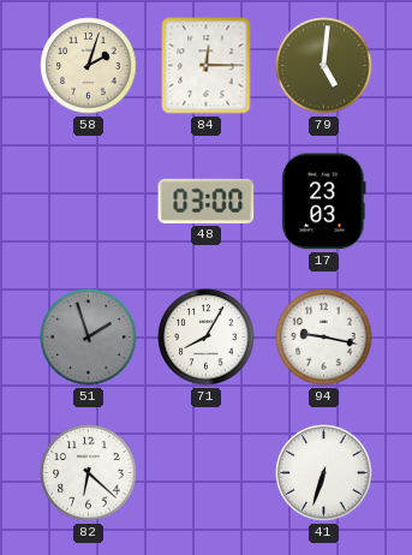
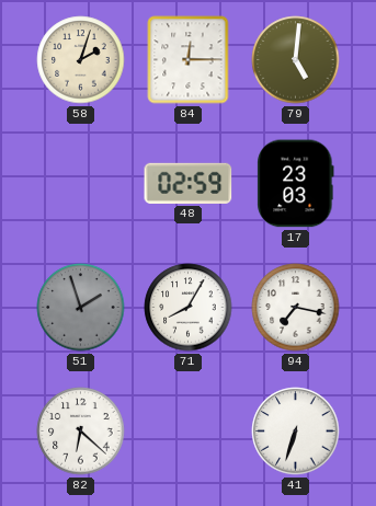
48: 03:00 -> 02:59
94: 9:17 -> 7:17
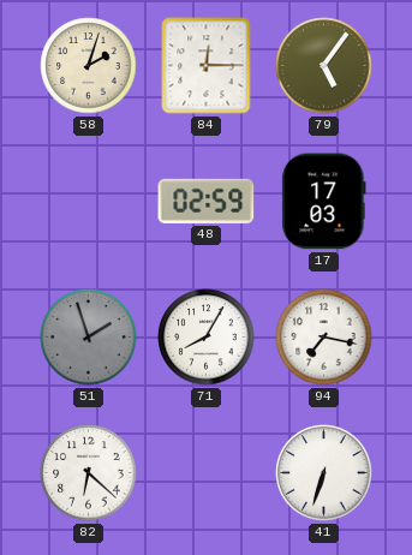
79: 5:01 -> 5:06
17: 23:03 -> 17:03
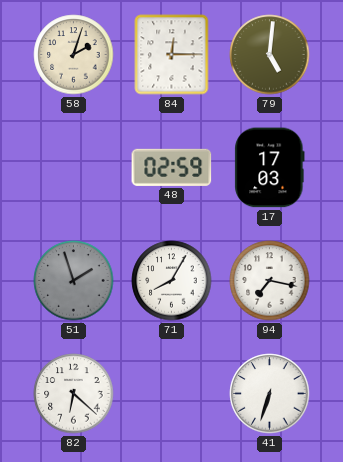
79: 5:06 -> 5:01
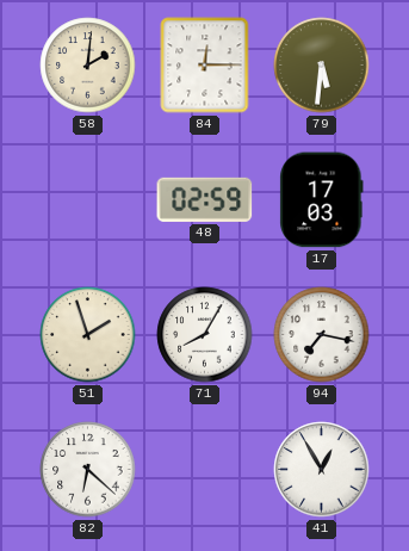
58: 2:03 -> 2:01
79: 5:01 -> 5:31
51 dial: grey -> cream
41: 6:33 -> 12:55
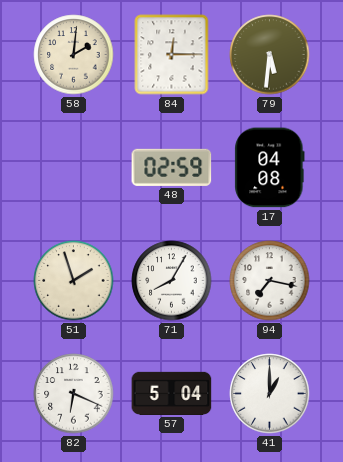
17: 17:03 -> 04:08
82: 6:22 -> 6:19
57: none -> 5:04
41: 12:55 -> 1:00
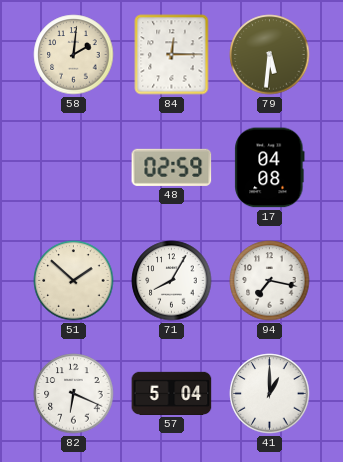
51: 1:57 -> 1:52
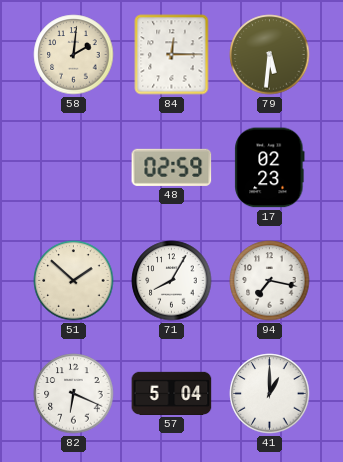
17: 04:08 -> 02:23
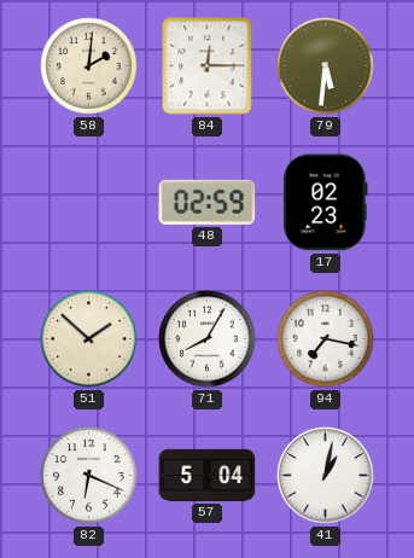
41: 1:00 -> 1:02
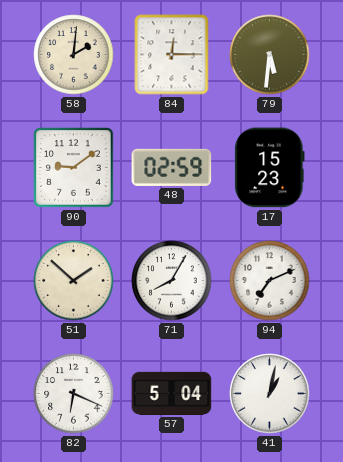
90: none -> 9:09
17: 02:23 -> 15:23
94: 7:17 -> 7:11
